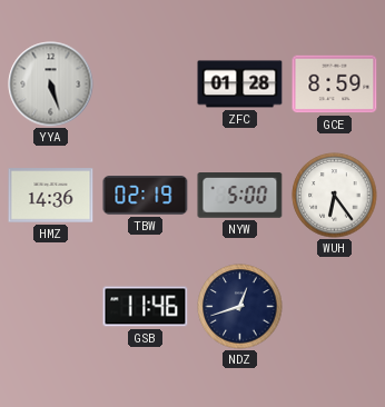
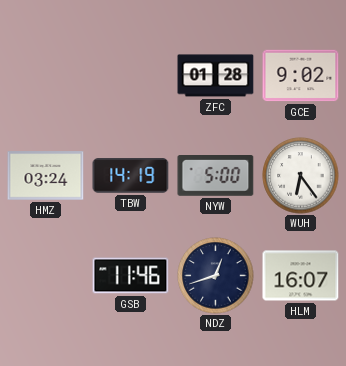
YYA: 5:27 -> none
GCE: 8:59 -> 9:02
HMZ: 14:36 -> 03:24
TBW: 02:19 -> 14:19
HLM: none -> 16:07
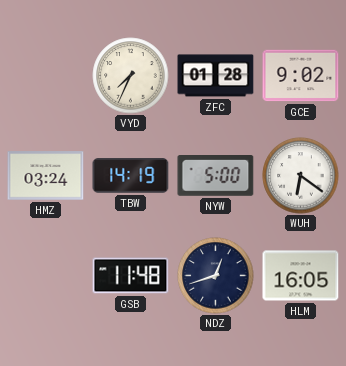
VYD: none -> 7:34
WUH: 6:24 -> 6:21
GSB: 11:46 -> 11:48
HLM: 16:07 -> 16:05
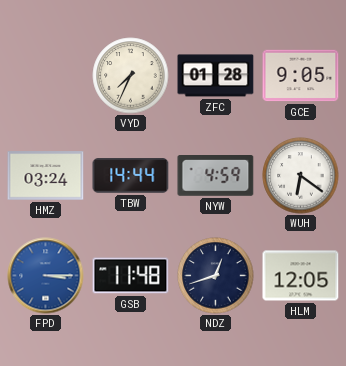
GCE: 9:02 -> 9:05
TBW: 14:19 -> 14:44
NYW: 5:00 -> 4:59
FPD: none -> 3:15
HLM: 16:05 -> 12:05
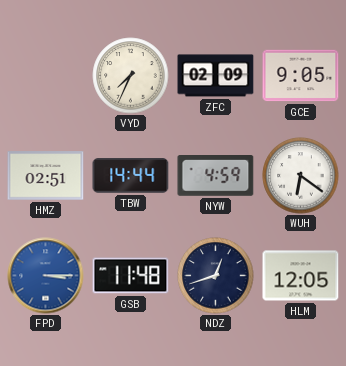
ZFC: 01:28 -> 02:09
HMZ: 03:24 -> 02:51
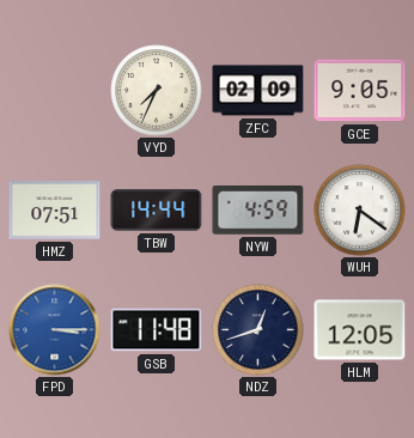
HMZ: 02:51 -> 07:51
